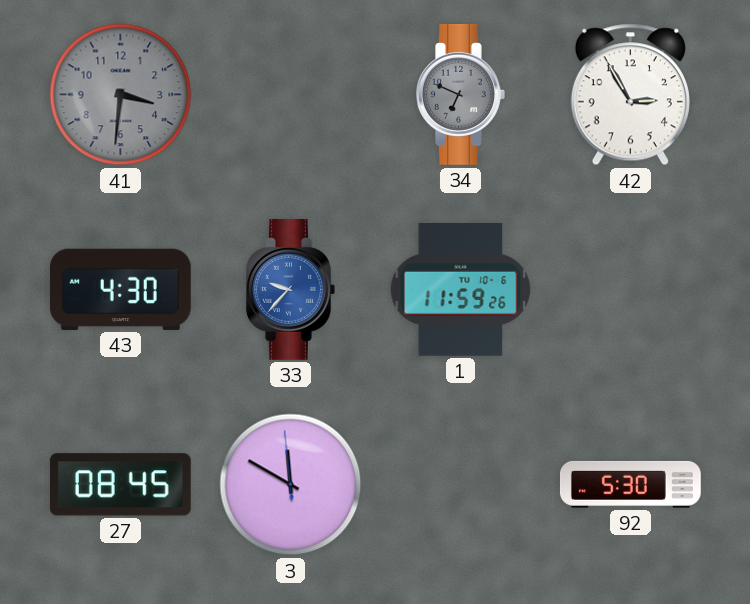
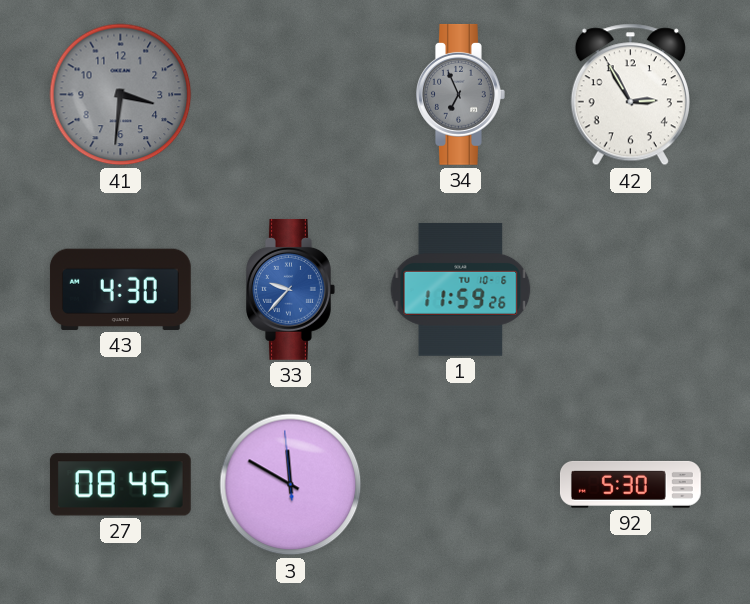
34: 6:49 -> 6:56
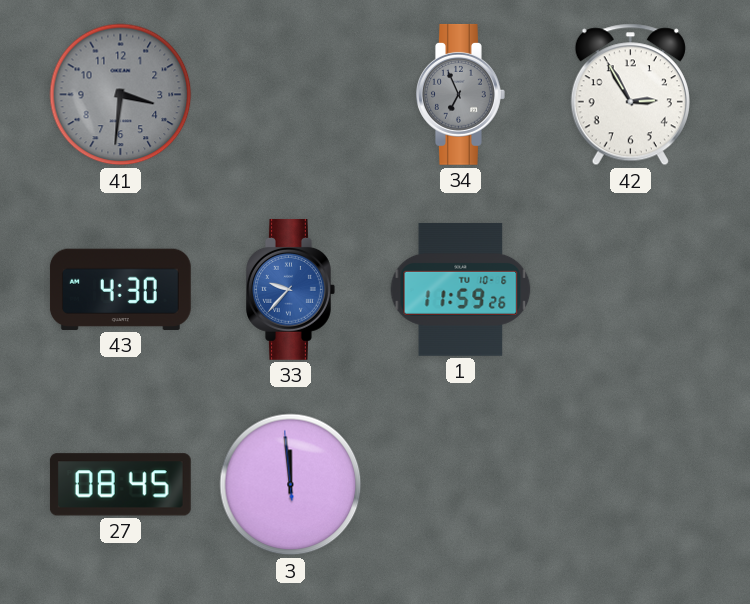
3: 11:49 -> 11:58
92: 5:30 -> none
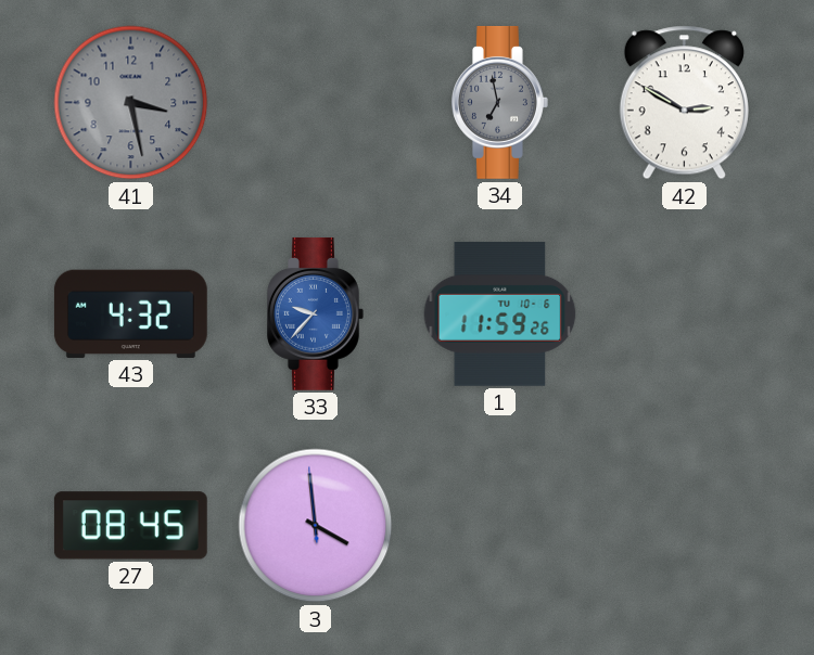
41: 3:31 -> 3:28
34: 6:56 -> 6:58
42: 2:55 -> 2:50
43: 4:30 -> 4:32
3: 11:58 -> 3:58
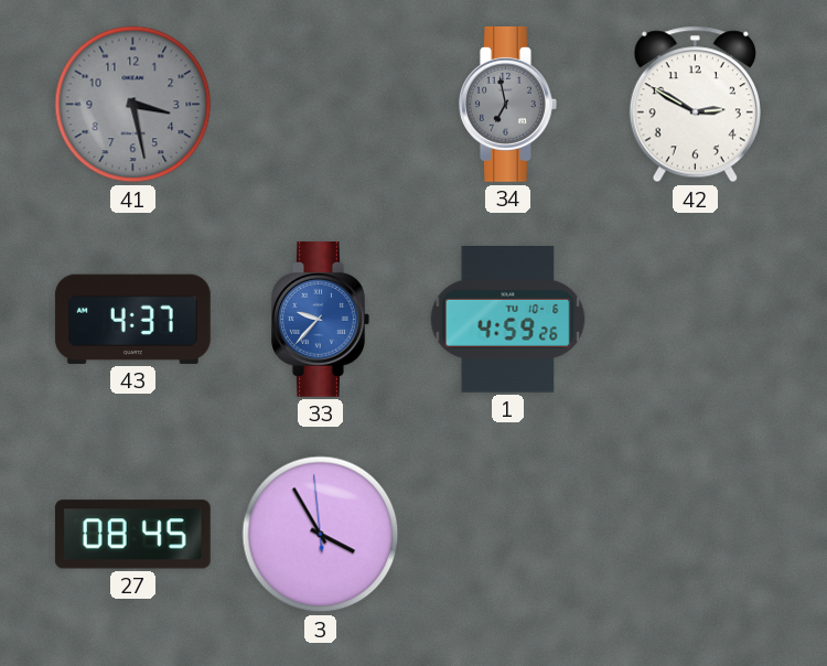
43: 4:32 -> 4:37
1: 11:59 -> 4:59
3: 3:58 -> 3:54
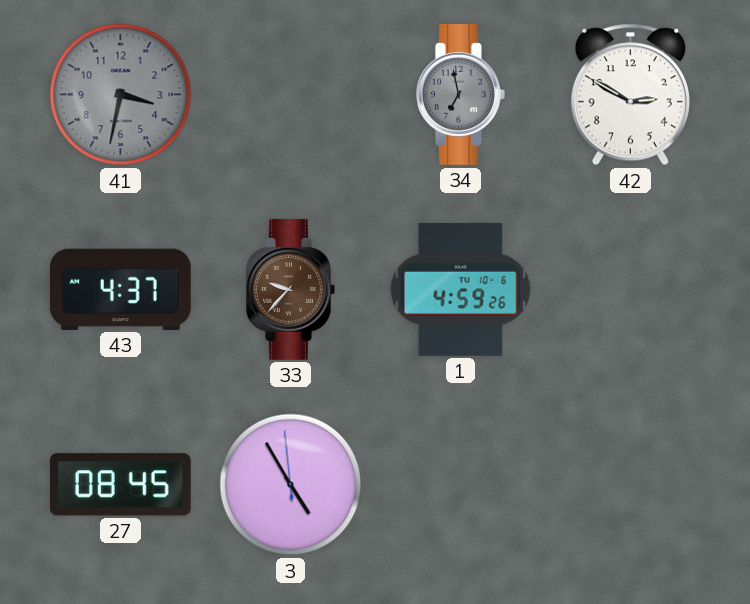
41: 3:28 -> 3:32
33 dial: blue -> brown
3: 3:54 -> 4:54
